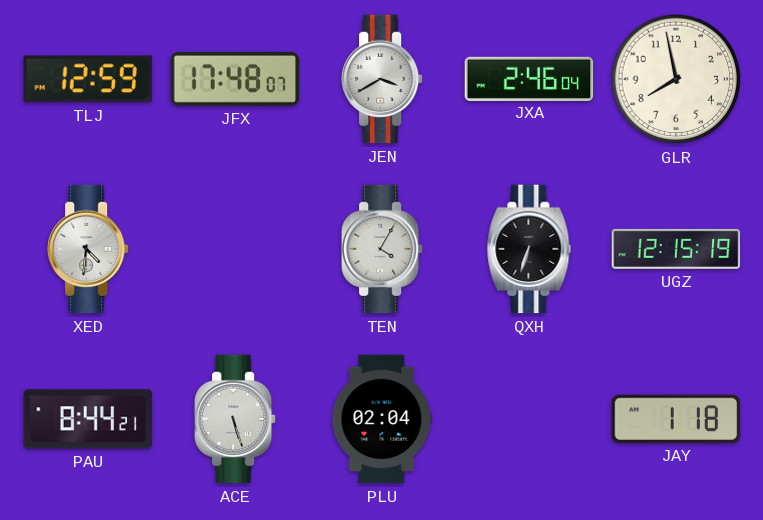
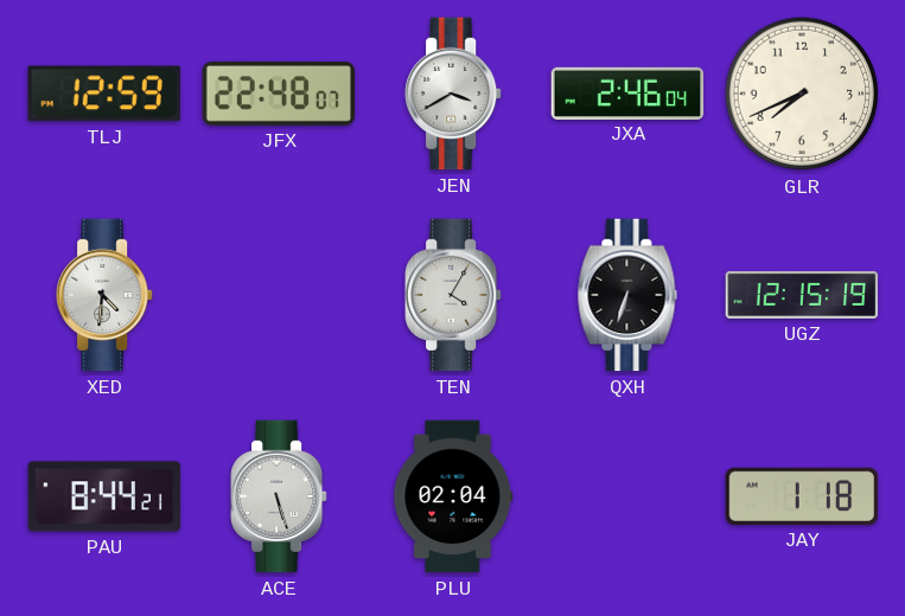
JFX: 17:48 -> 22:48
GLR: 7:58 -> 7:41
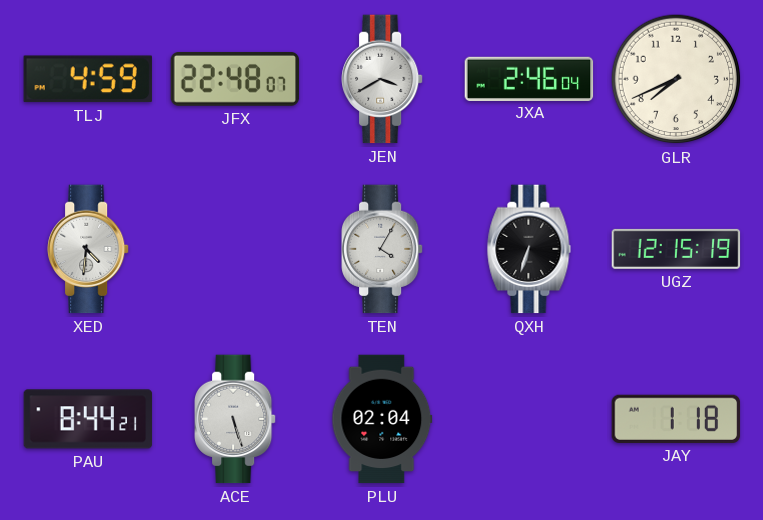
TLJ: 12:59 -> 4:59
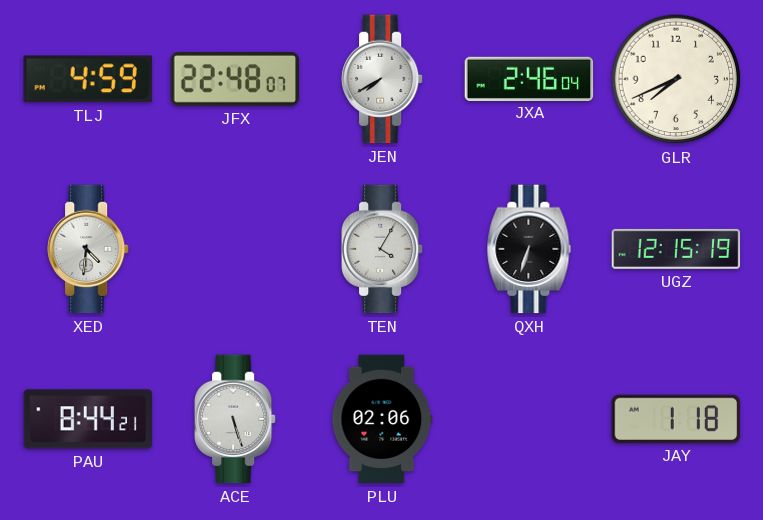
JEN: 3:40 -> 7:40
PLU: 02:04 -> 02:06
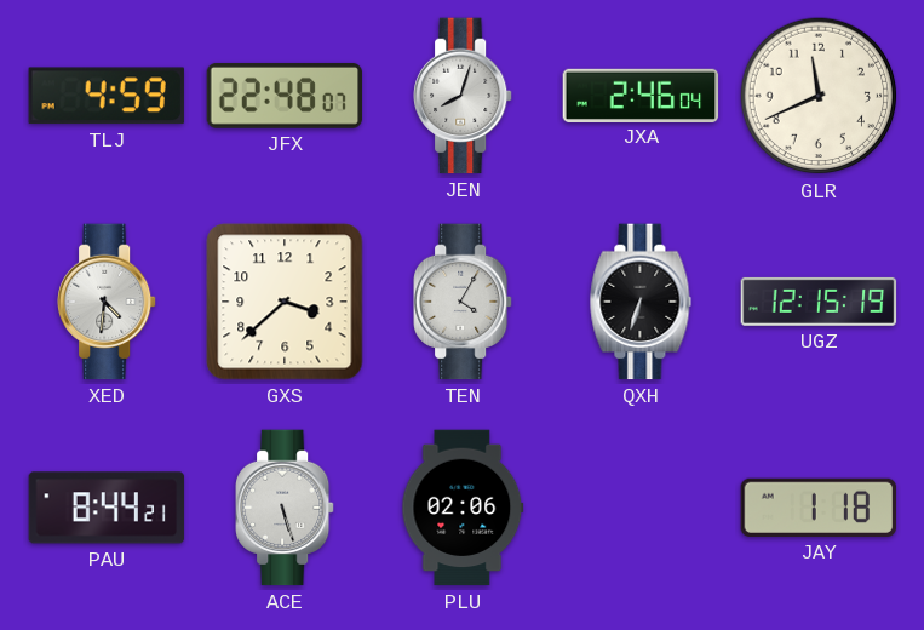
JEN: 7:40 -> 8:03
GLR: 7:41 -> 11:41
GXS: none -> 3:38
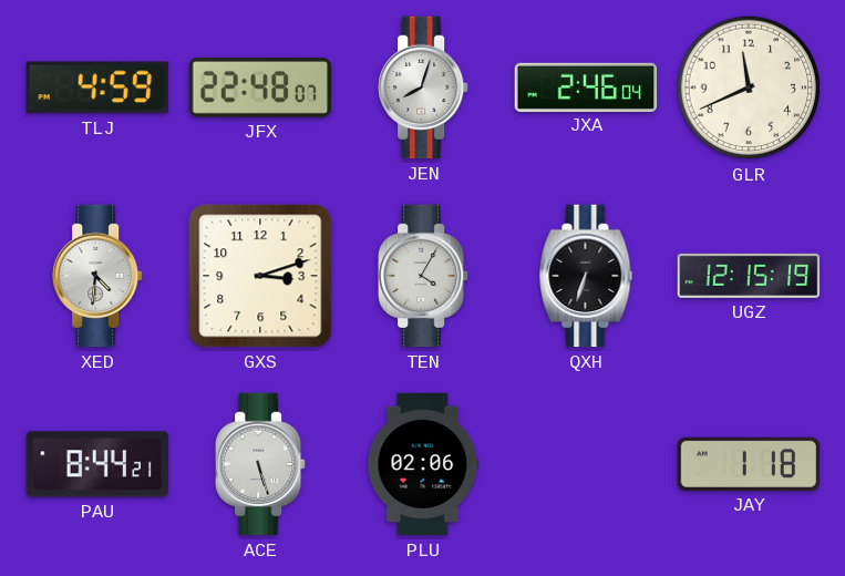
GXS: 3:38 -> 3:12
